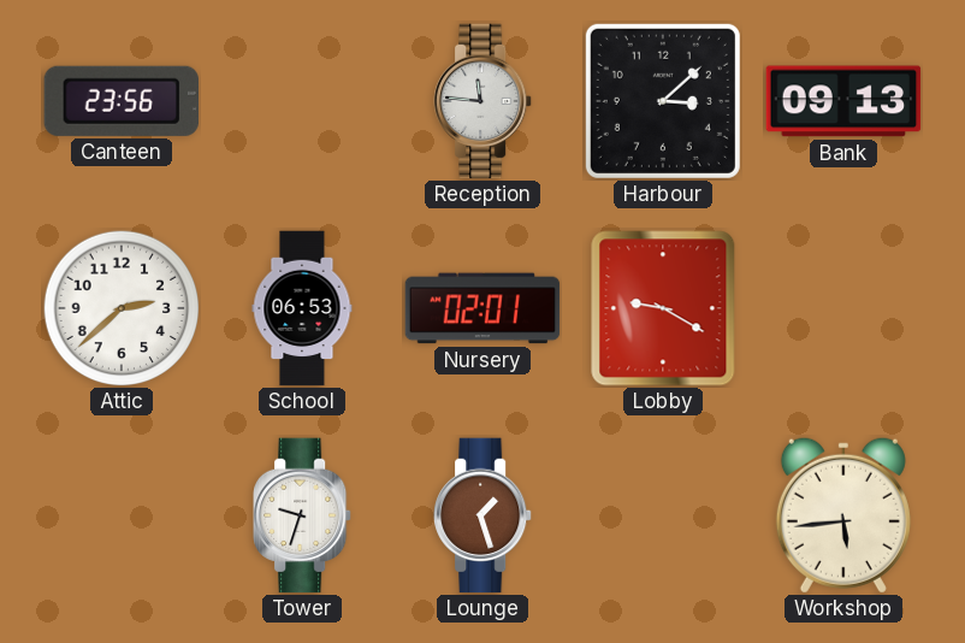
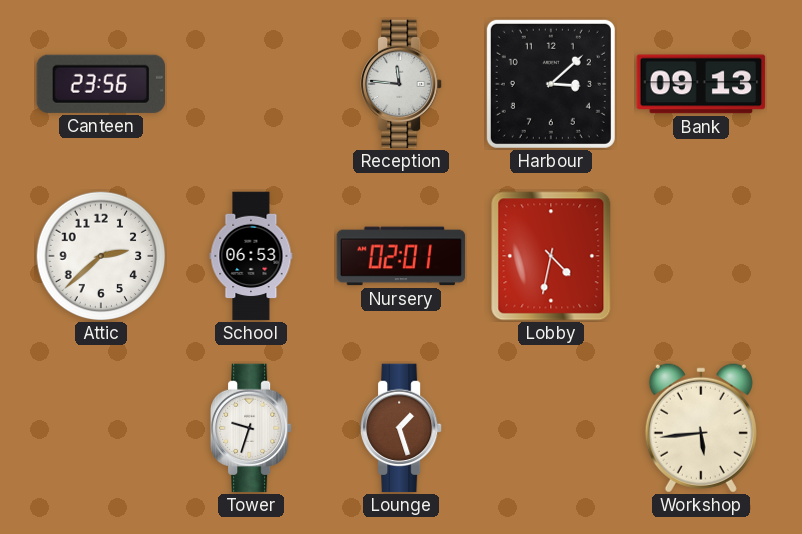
Lobby: 9:20 -> 4:32
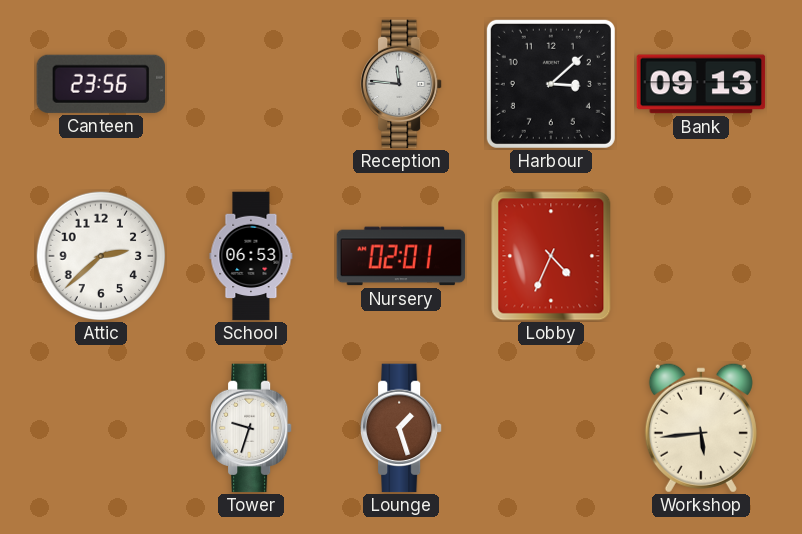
Lobby: 4:32 -> 4:34
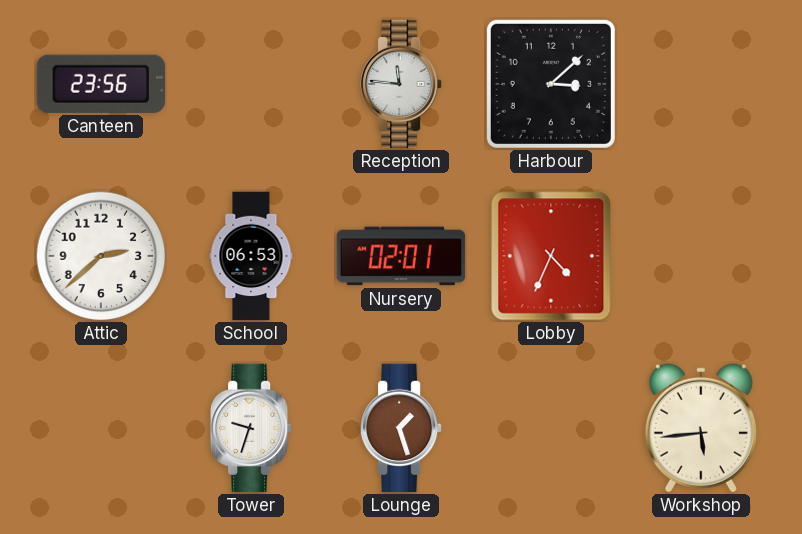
Bank: 09:13 -> none
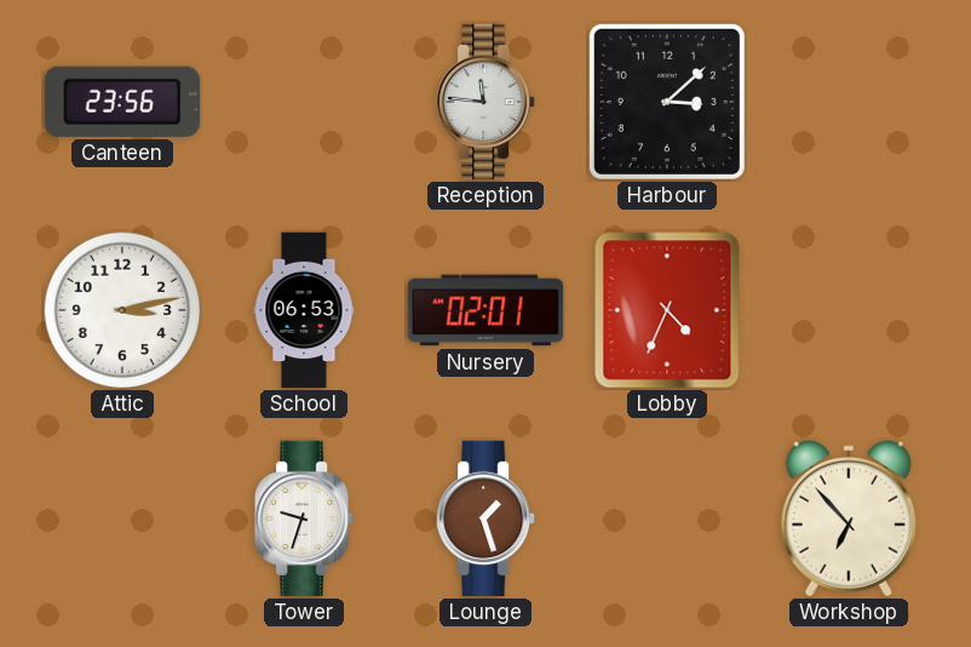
Attic: 2:38 -> 3:13
Workshop: 5:44 -> 6:53
